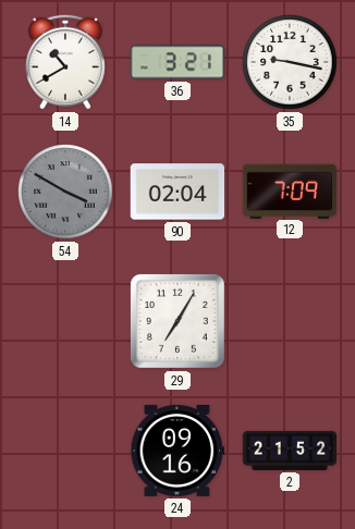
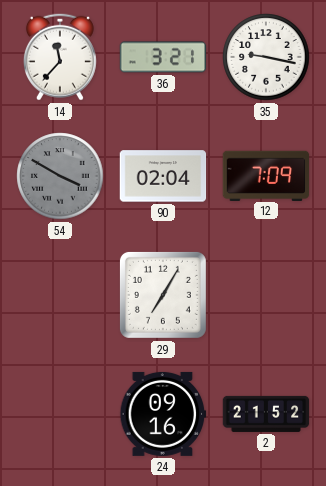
14: 10:40 -> 11:37
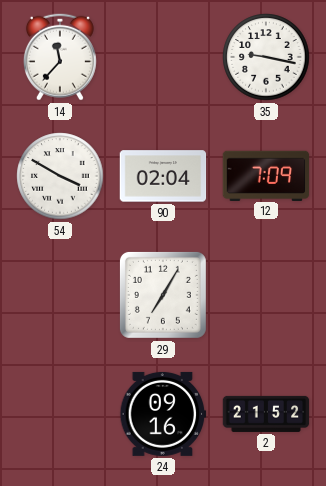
36: 3:21 -> none
54 dial: grey -> white
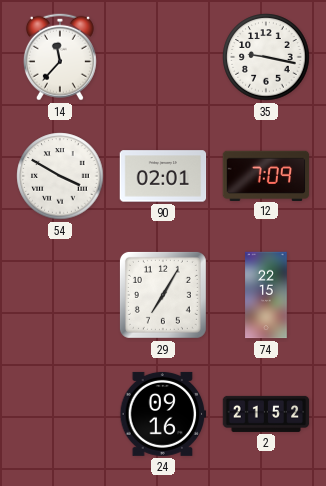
90: 02:04 -> 02:01
74: none -> 22:15
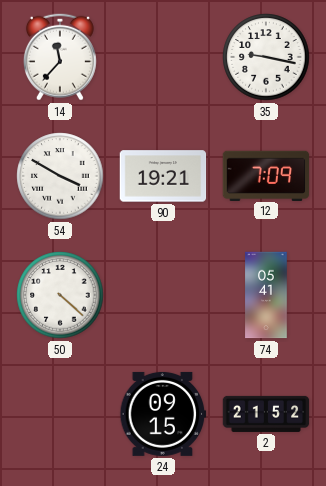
90: 02:01 -> 19:21
50: none -> 4:22
29: 7:05 -> none
74: 22:15 -> 05:41
24: 09:16 -> 09:15
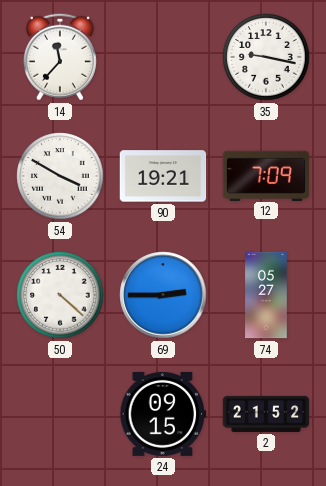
69: none -> 2:45
74: 05:41 -> 05:27
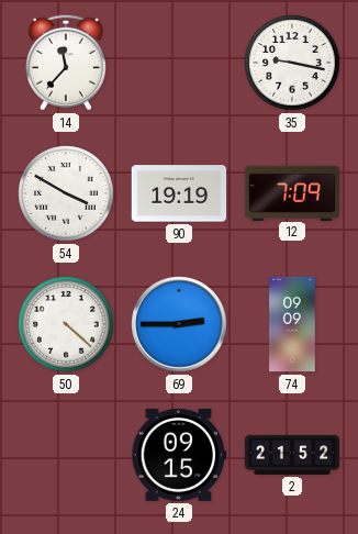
90: 19:21 -> 19:19
74: 05:27 -> 09:09
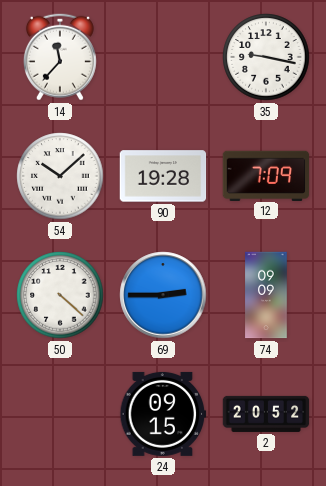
54: 3:50 -> 10:08
90: 19:19 -> 19:28
2: 21:52 -> 20:52
